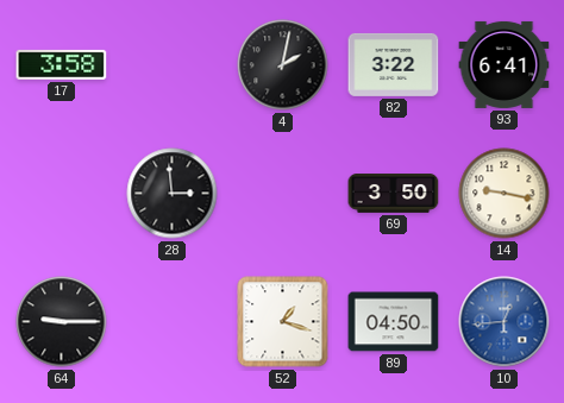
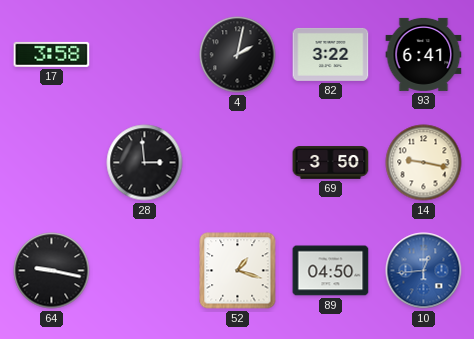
64: 9:15 -> 9:17
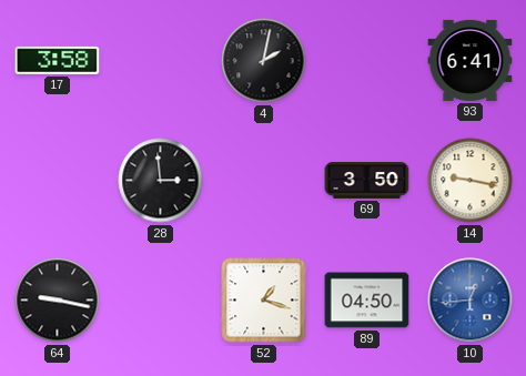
82: 3:22 -> none
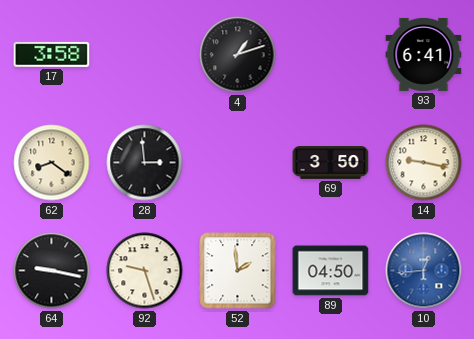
4: 2:02 -> 1:12
62: none -> 8:21
92: none -> 9:27
52: 1:18 -> 1:59
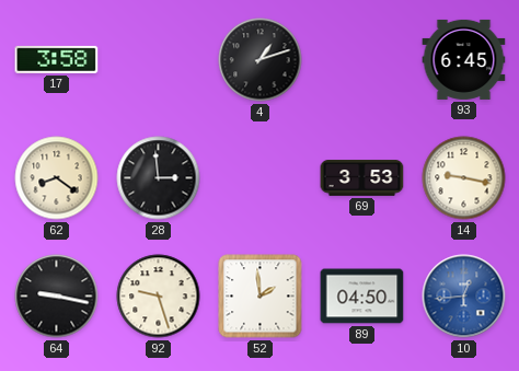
93: 6:41 -> 6:45
69: 3:50 -> 3:53
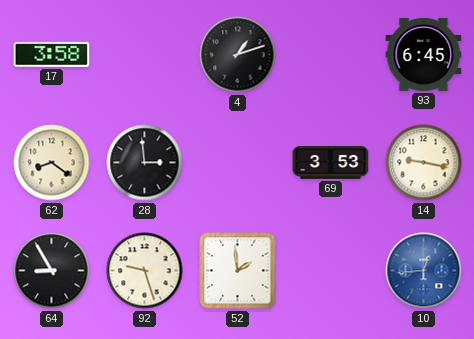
64: 9:17 -> 8:55
89: 04:50 -> none
